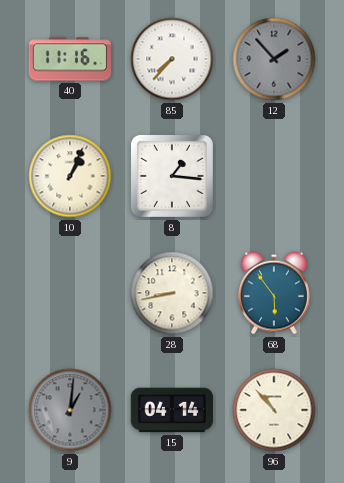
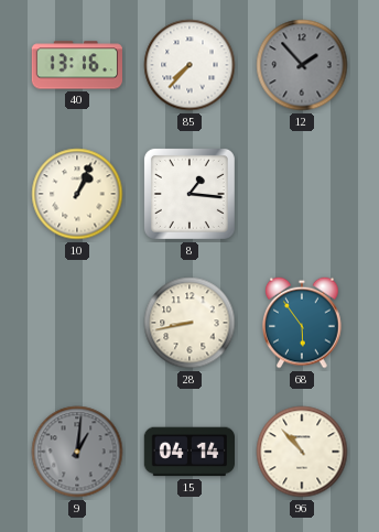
40: 11:16 -> 13:16
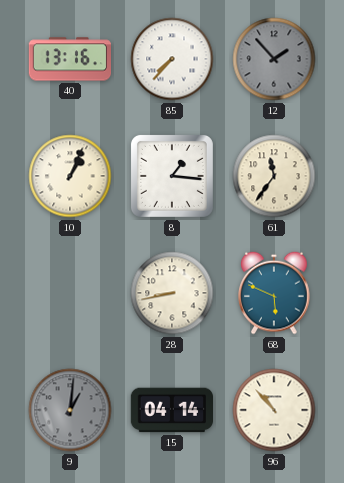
61: none -> 11:36
68: 5:54 -> 5:49
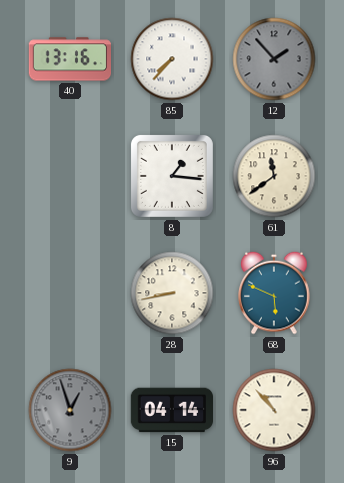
10: 1:04 -> none
61: 11:36 -> 11:39
9: 1:01 -> 12:57
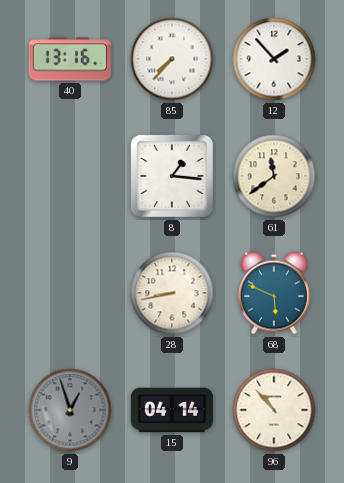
12 dial: grey -> white
